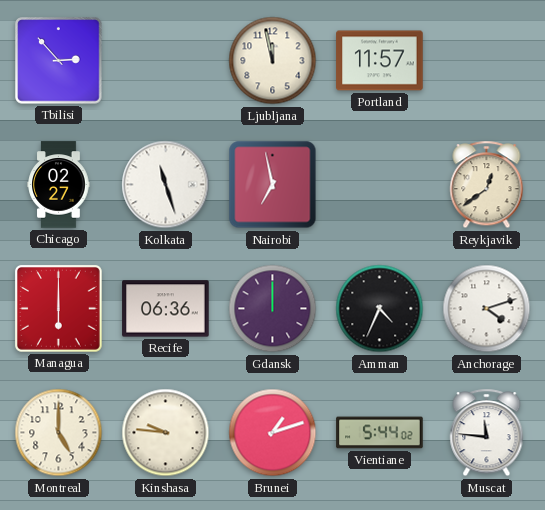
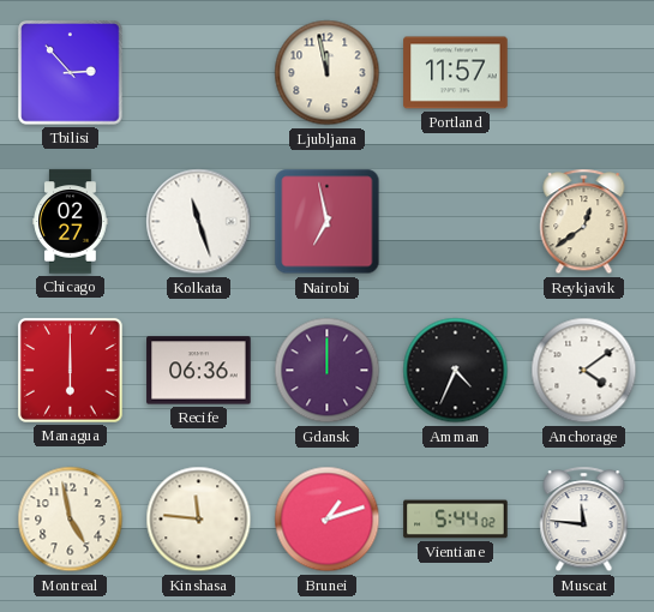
Anchorage: 4:12 -> 4:09
Montreal: 5:00 -> 4:58
Kinshasa: 9:46 -> 11:46
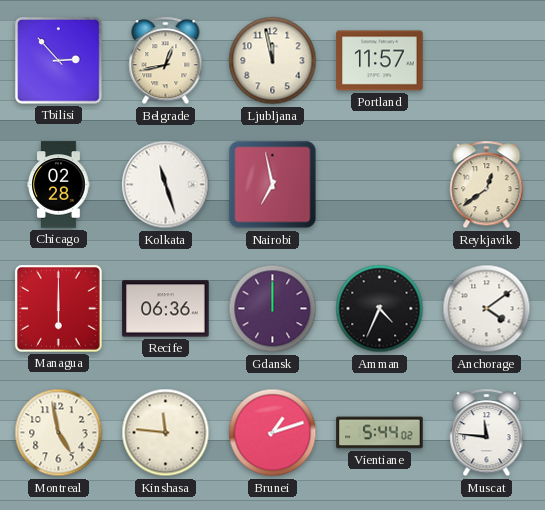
Belgrade: none -> 12:43
Chicago: 02:27 -> 02:28
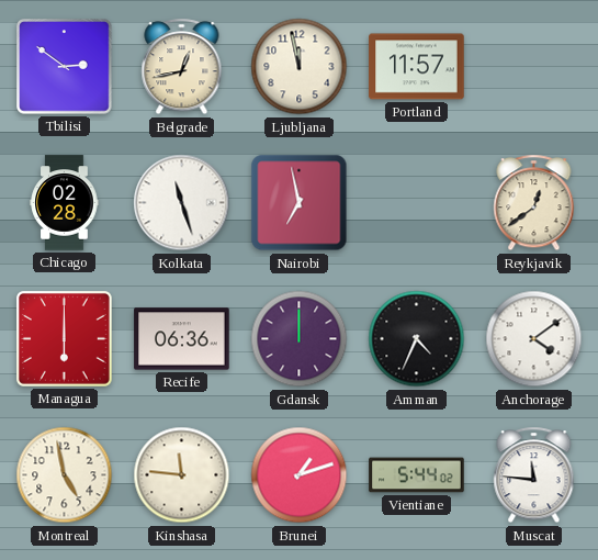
Tbilisi: 2:53 -> 2:51
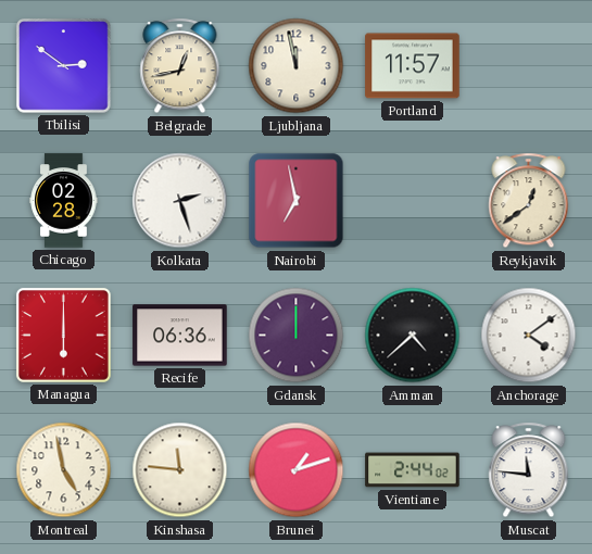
Kolkata: 11:27 -> 2:27
Amman: 4:34 -> 4:38
Vientiane: 5:44 -> 2:44
